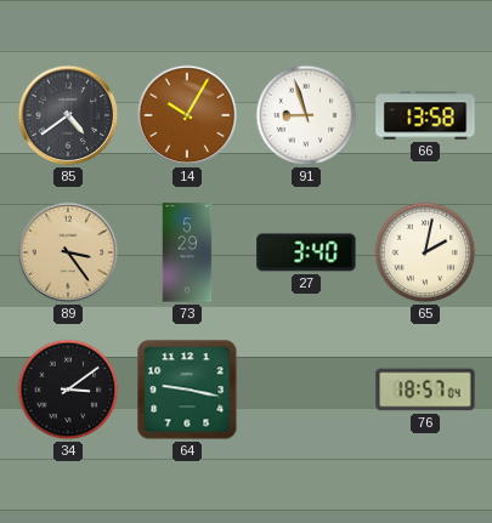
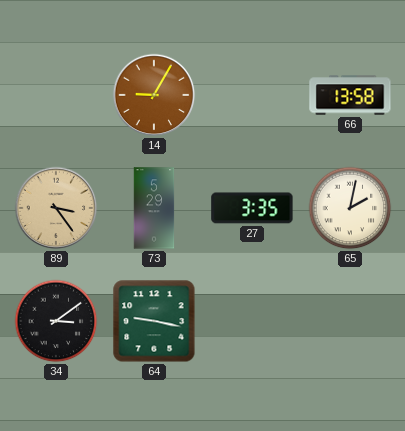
85: 4:39 -> none
14: 10:05 -> 9:05
91: 8:57 -> none
27: 3:40 -> 3:35
76: 18:57 -> none
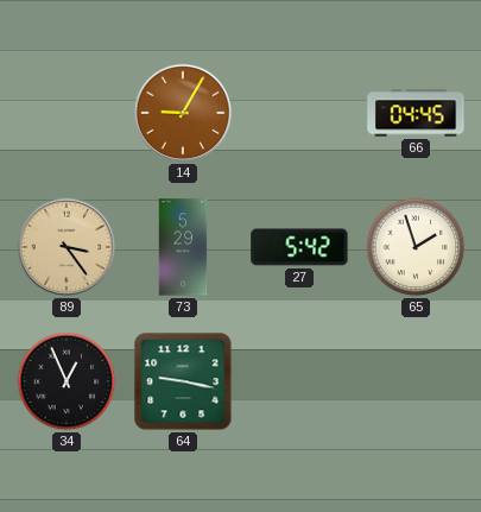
66: 13:58 -> 04:45
27: 3:35 -> 5:42
65: 2:02 -> 1:57
34: 3:09 -> 12:56
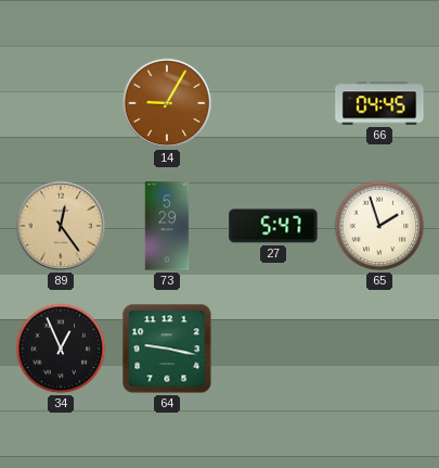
89: 3:24 -> 12:24
27: 5:42 -> 5:47
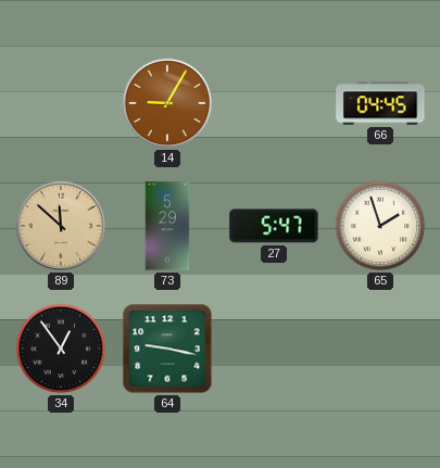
89: 12:24 -> 11:52
34: 12:56 -> 12:54
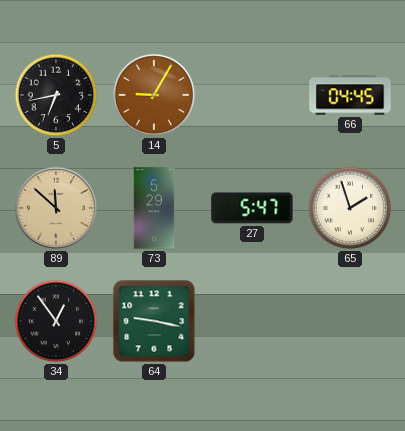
5: none -> 6:43
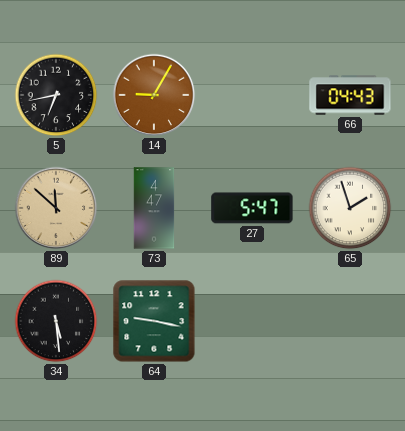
66: 04:45 -> 04:43
73: 5:29 -> 4:47
34: 12:54 -> 5:29
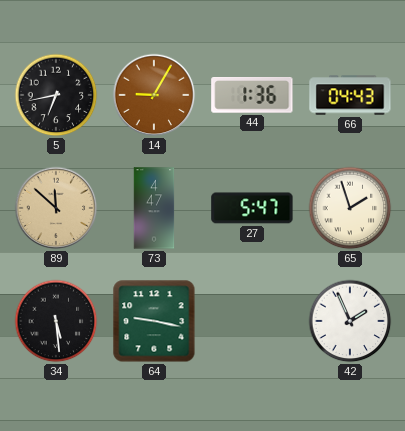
44: none -> 1:36
42: none -> 1:56
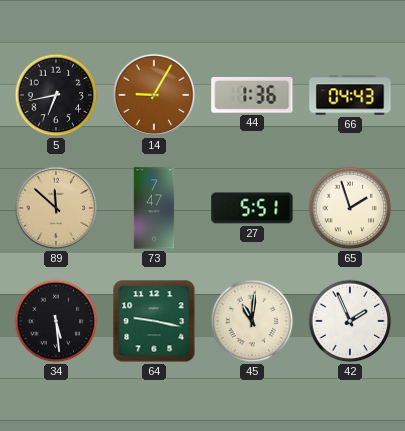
73: 4:47 -> 7:47
27: 5:47 -> 5:51
45: none -> 11:01
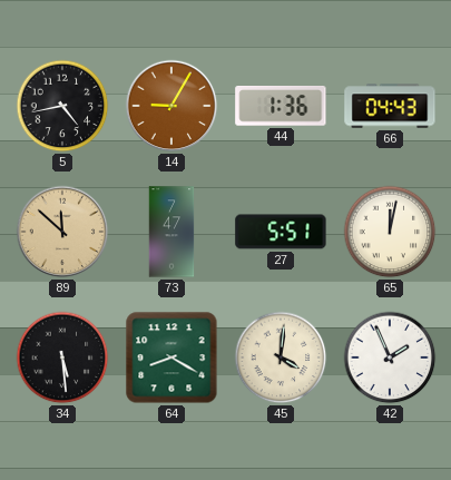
5: 6:43 -> 4:43
65: 1:57 -> 12:02
64: 9:17 -> 8:20
45: 11:01 -> 4:01
